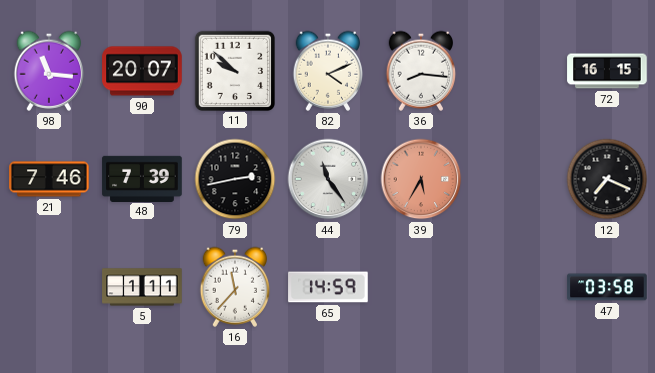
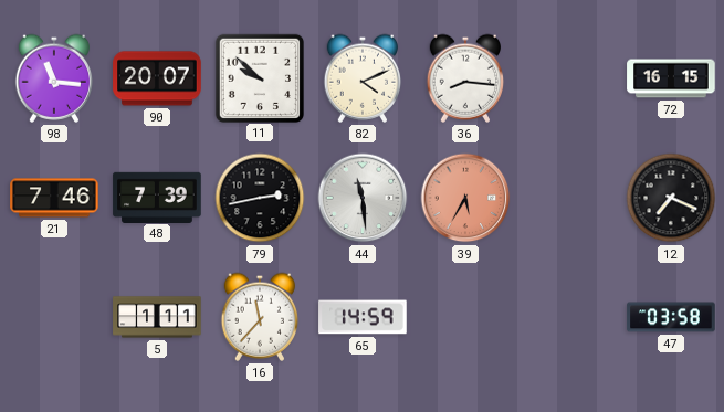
44: 11:24 -> 11:29
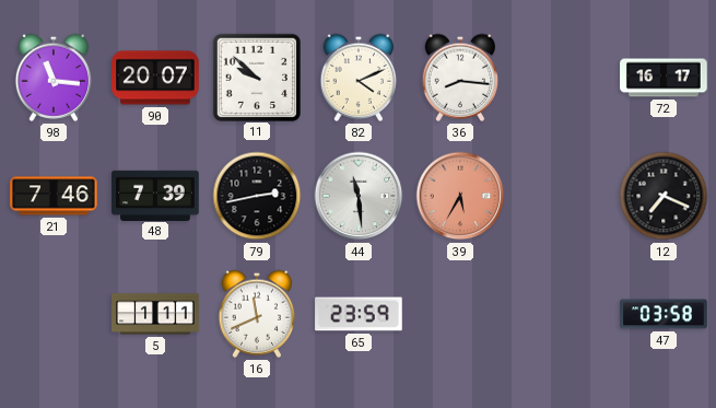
72: 16:15 -> 16:17
16: 11:37 -> 11:41
65: 14:59 -> 23:59
